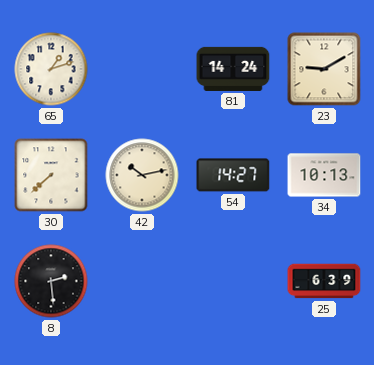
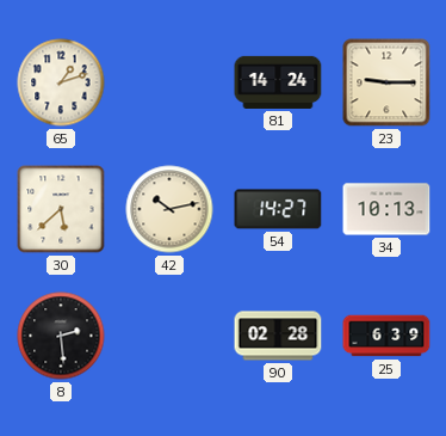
23: 9:10 -> 9:15
30: 7:38 -> 5:38
90: none -> 02:28
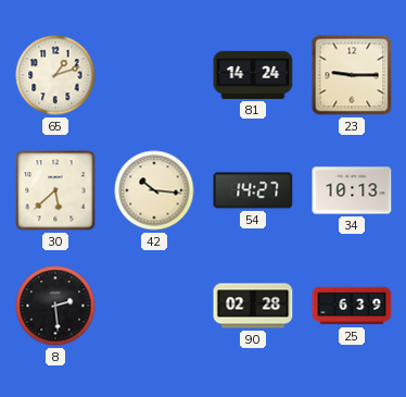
42: 10:13 -> 10:16
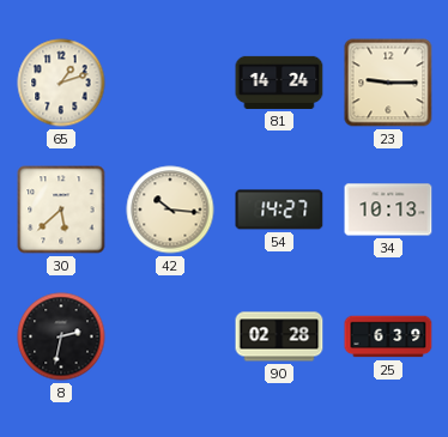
8: 2:29 -> 2:32
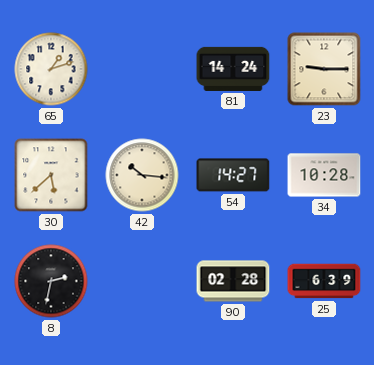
34: 10:13 -> 10:28
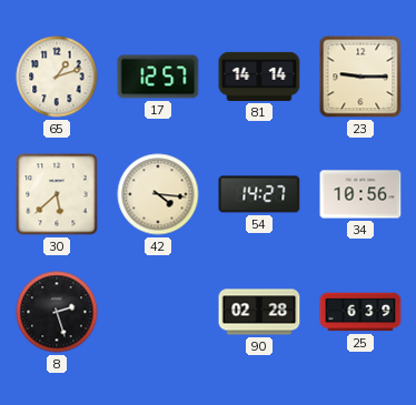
17: none -> 12:57
81: 14:24 -> 14:14
42: 10:16 -> 4:16
34: 10:28 -> 10:56
8: 2:32 -> 2:27
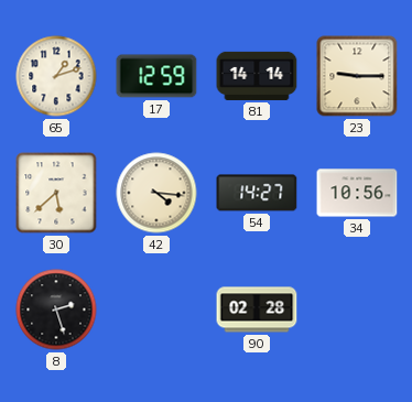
17: 12:57 -> 12:59
25: 6:39 -> none
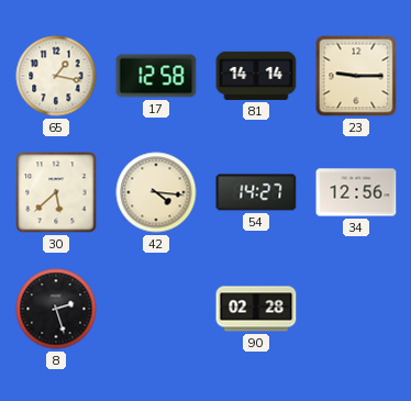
65: 1:12 -> 1:17
17: 12:59 -> 12:58
34: 10:56 -> 12:56
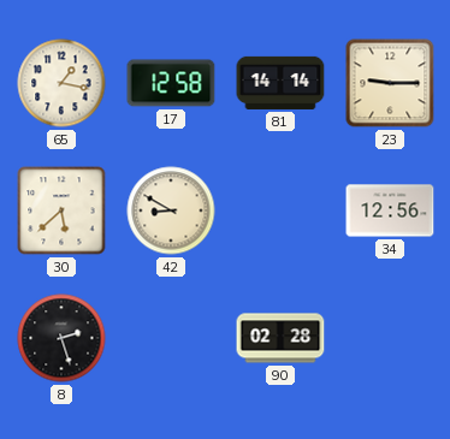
42: 4:16 -> 8:50
54: 14:27 -> none
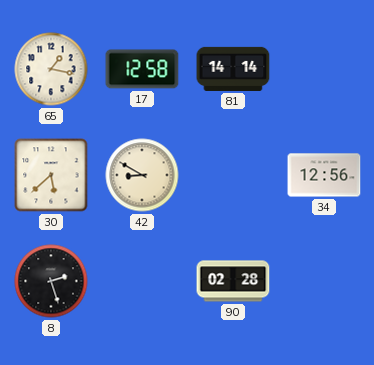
23: 9:15 -> none
